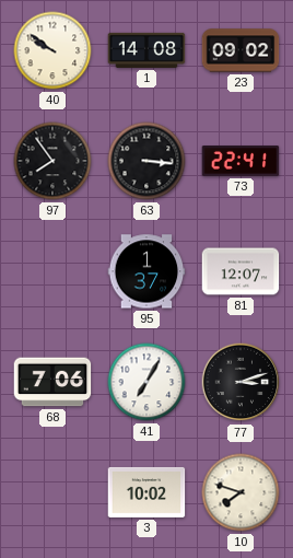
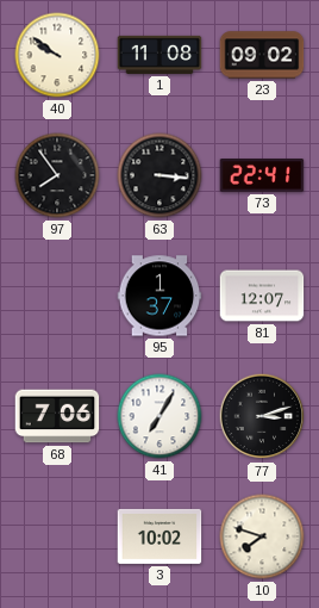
1: 14:08 -> 11:08
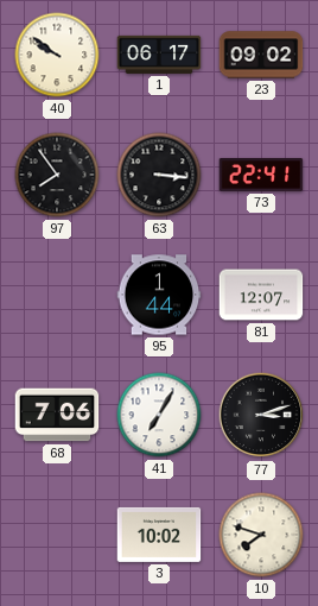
1: 11:08 -> 06:17
95: 1:37 -> 1:44
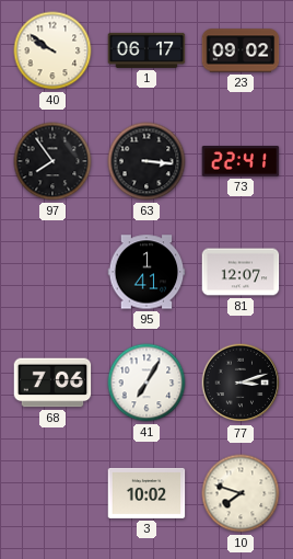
95: 1:44 -> 1:41
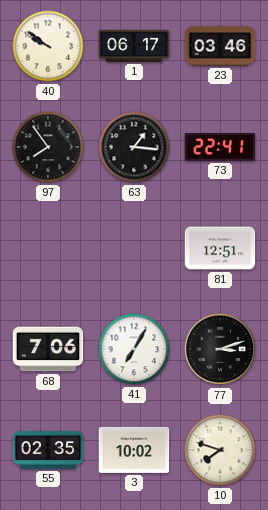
23: 09:02 -> 03:46
63: 3:16 -> 1:16
95: 1:41 -> none
81: 12:07 -> 12:51
55: none -> 02:35
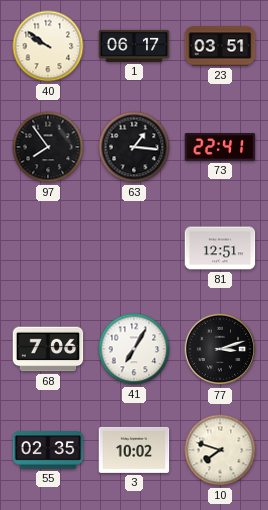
23: 03:46 -> 03:51
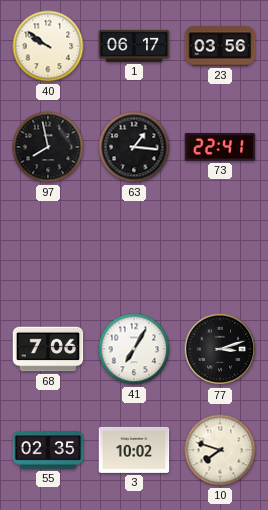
23: 03:51 -> 03:56
97: 7:54 -> 7:58
81: 12:51 -> none
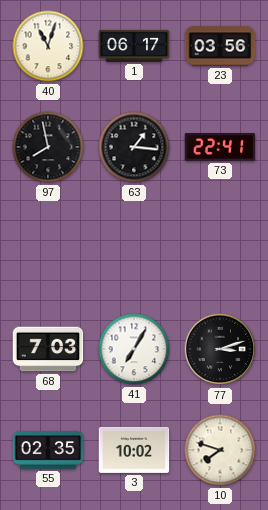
40: 9:51 -> 11:03
68: 7:06 -> 7:03
